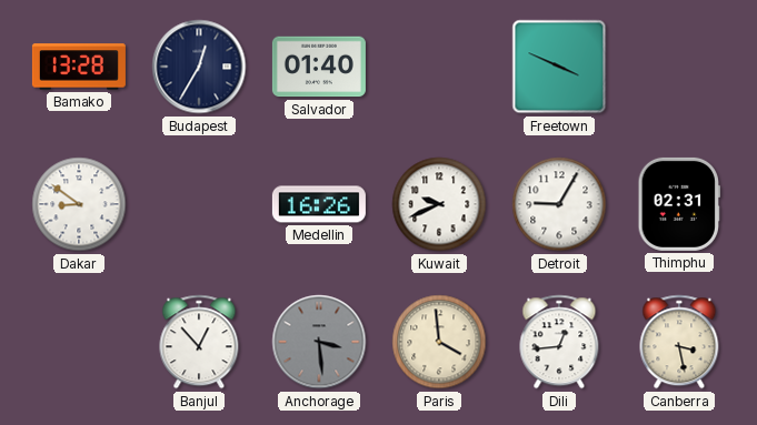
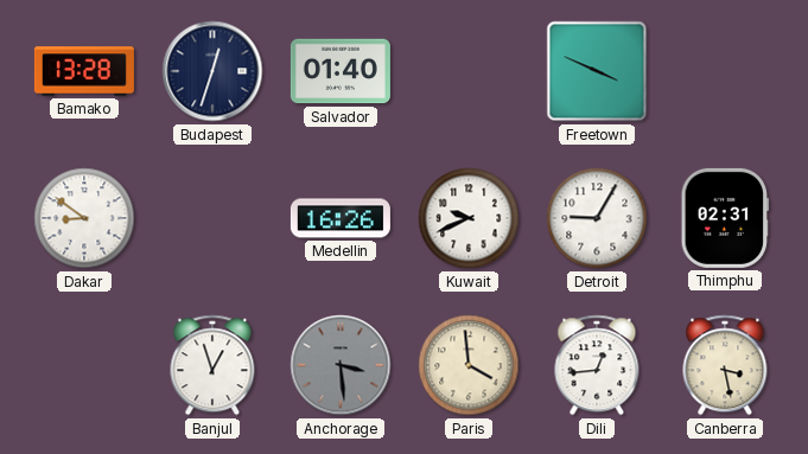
Budapest: 12:35 -> 12:33
Banjul: 12:53 -> 12:57
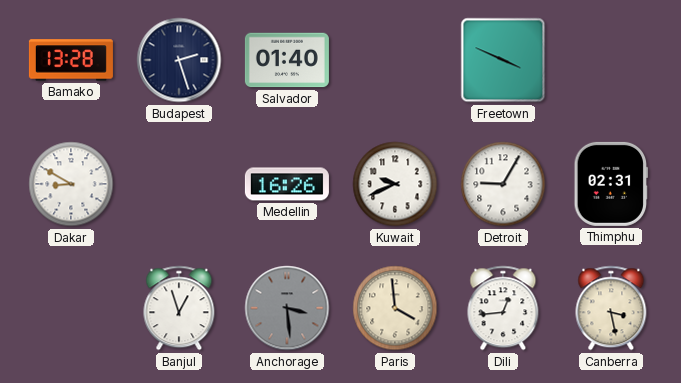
Budapest: 12:33 -> 2:27
Dakar: 8:51 -> 8:50
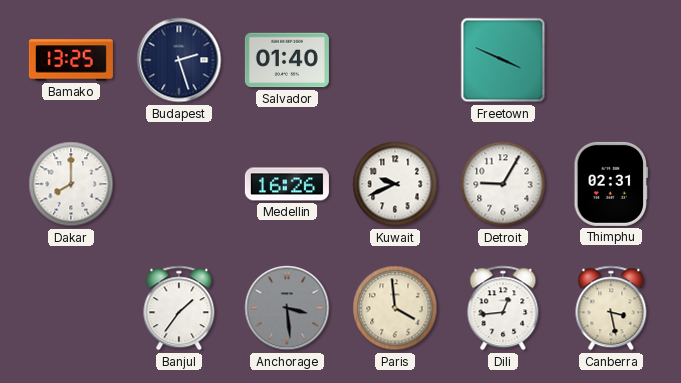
Bamako: 13:28 -> 13:25
Dakar: 8:50 -> 8:00
Banjul: 12:57 -> 1:36
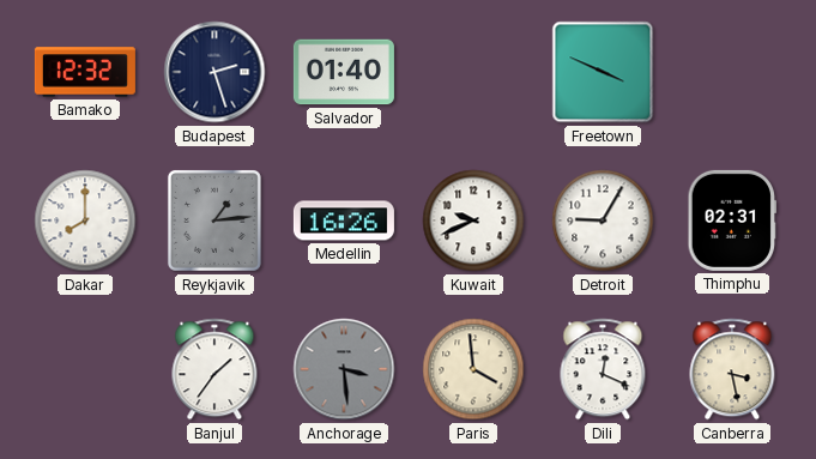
Bamako: 13:25 -> 12:32
Reykjavik: none -> 1:14
Dili: 12:44 -> 12:19
